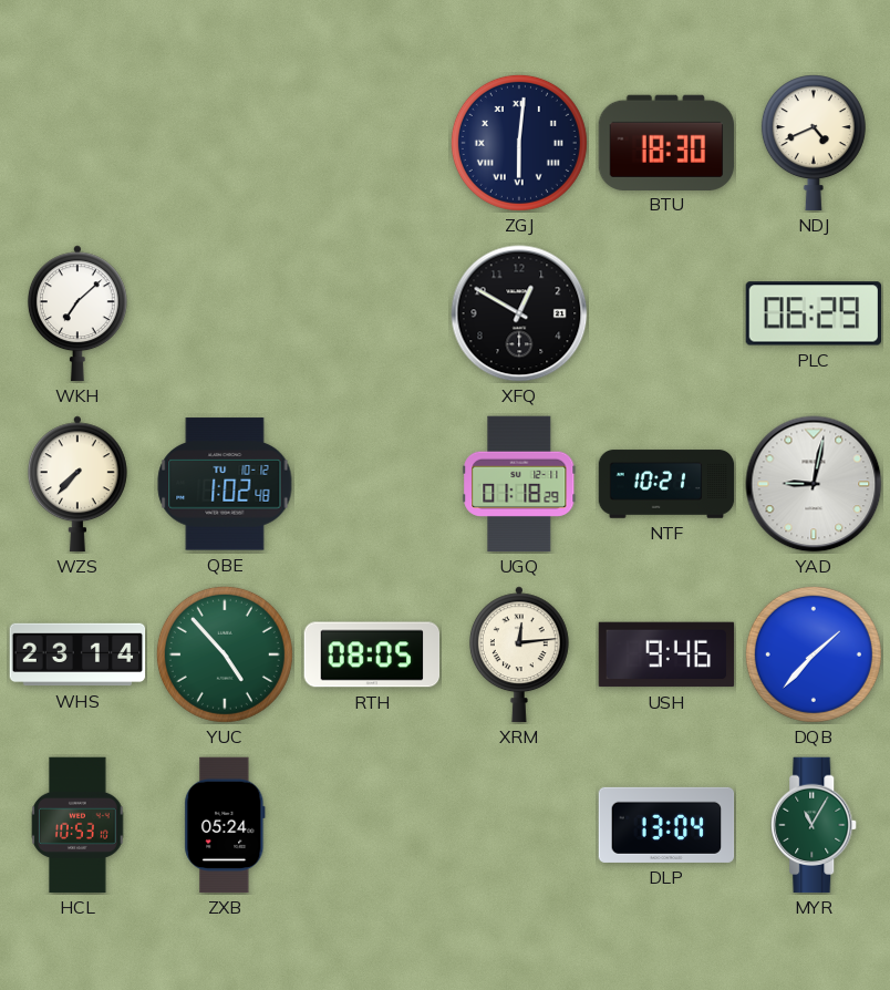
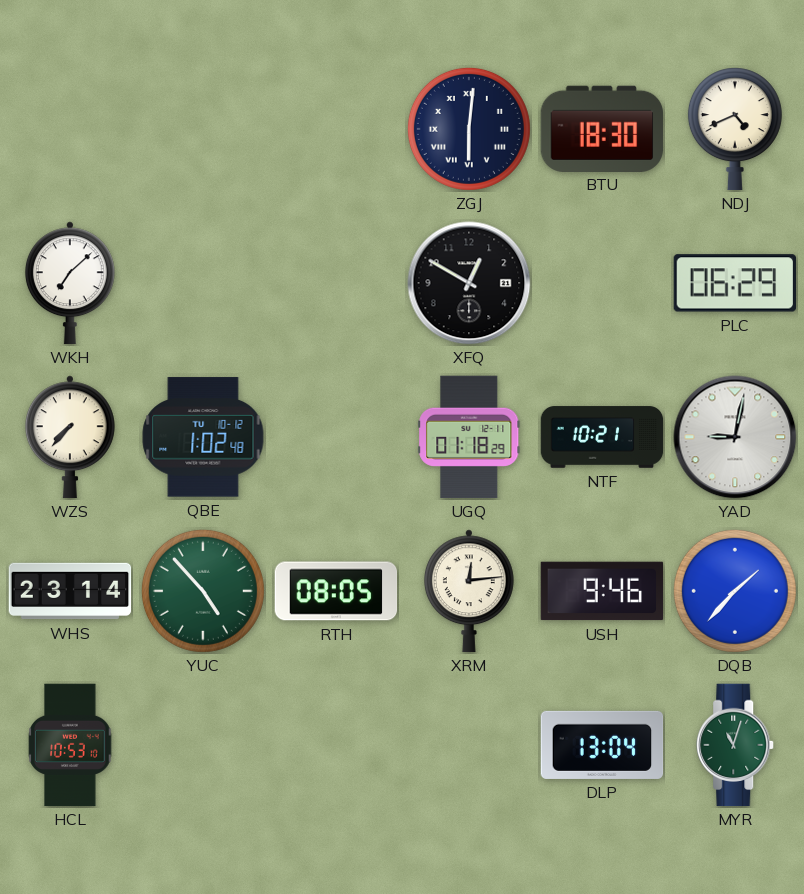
ZXB: 05:24 -> none
MYR: 11:05 -> 11:03
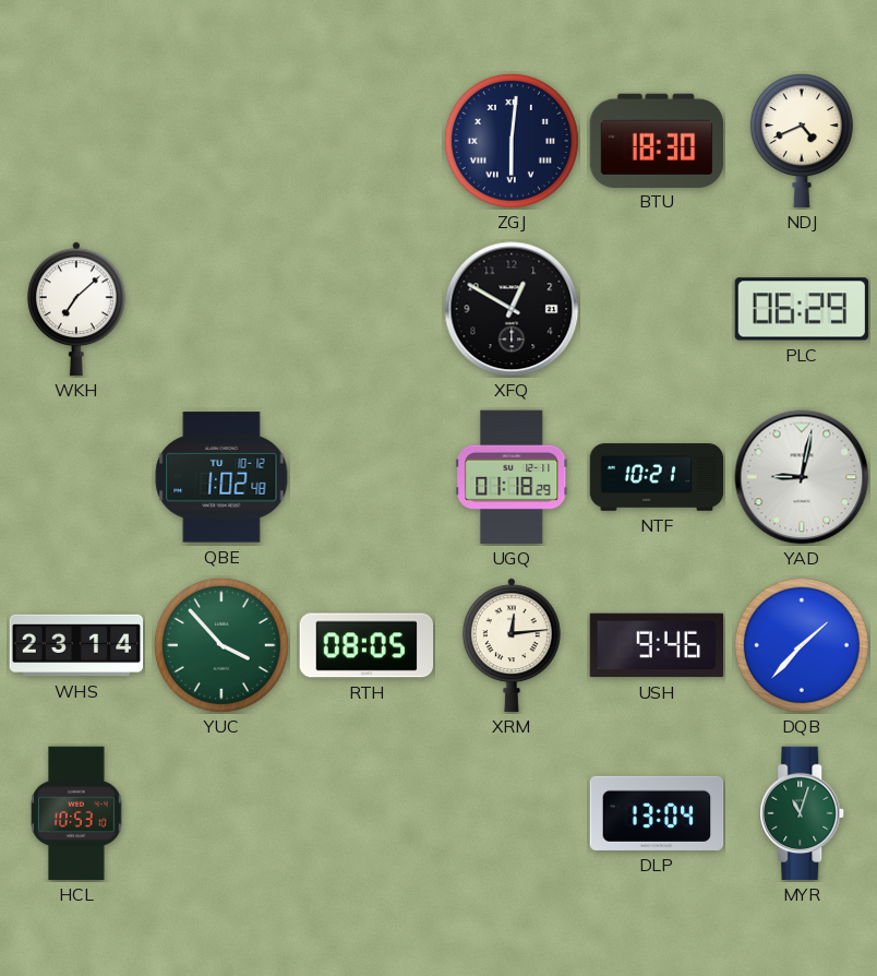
WZS: 7:37 -> none
YUC: 4:53 -> 3:53
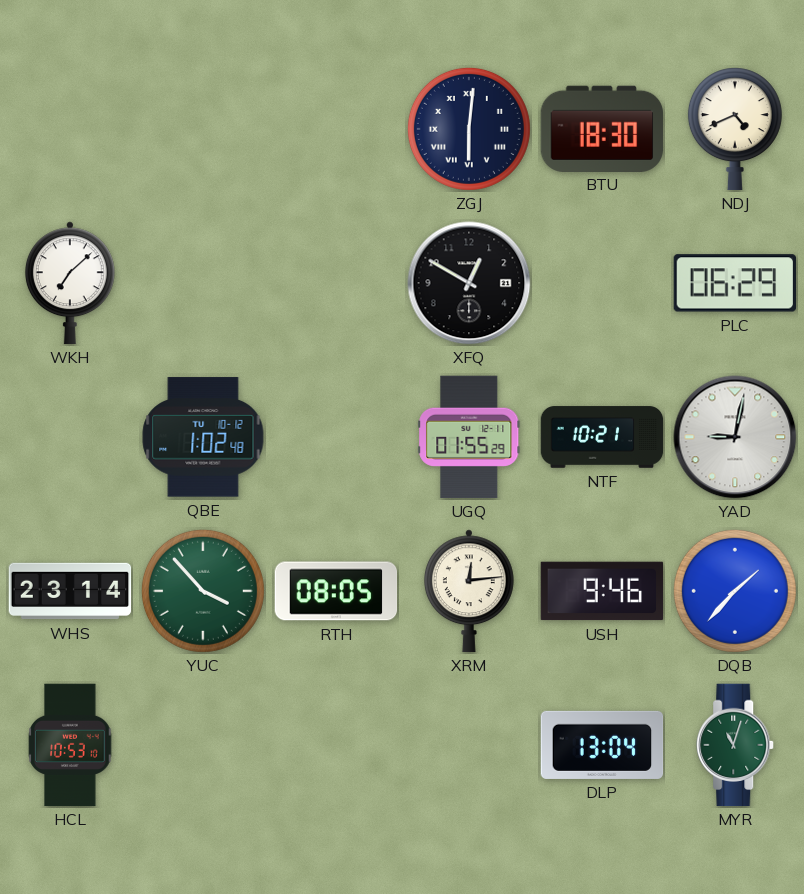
UGQ: 01:18 -> 01:55
